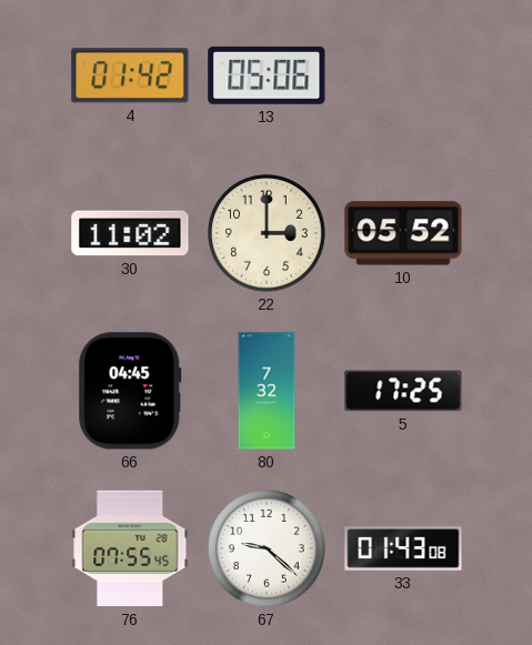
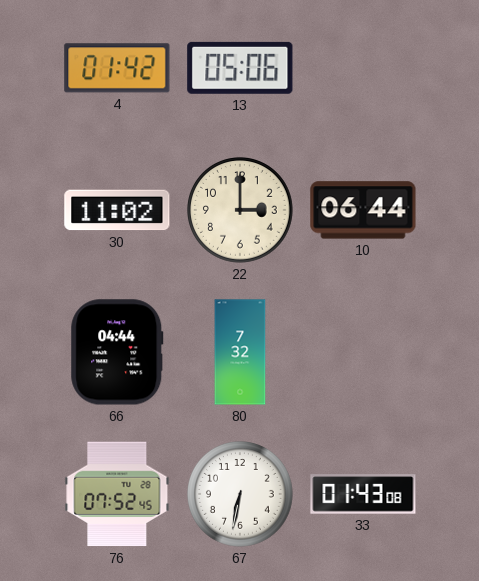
10: 05:52 -> 06:44
66: 04:45 -> 04:44
5: 17:25 -> none
76: 07:55 -> 07:52
67: 9:22 -> 6:32
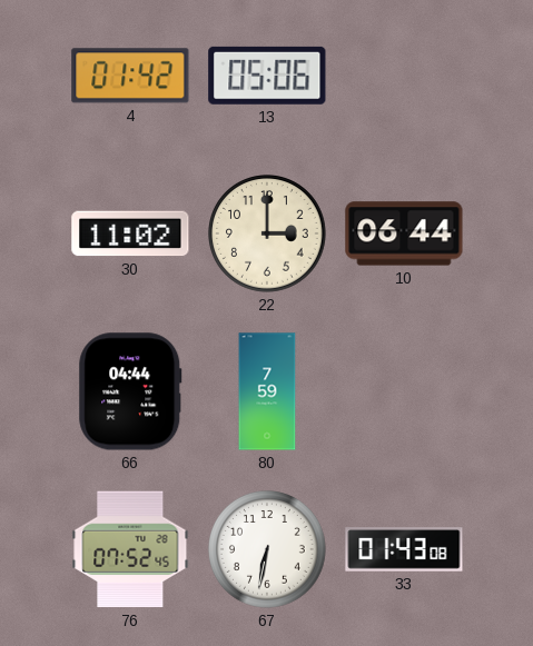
80: 7:32 -> 7:59
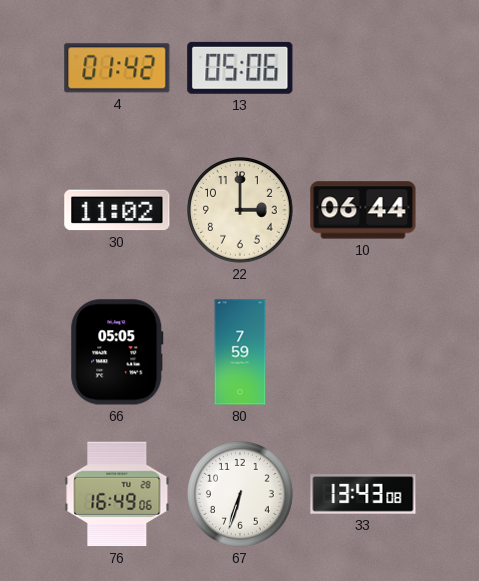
66: 04:44 -> 05:05
76: 07:52 -> 16:49
67: 6:32 -> 6:33
33: 01:43 -> 13:43
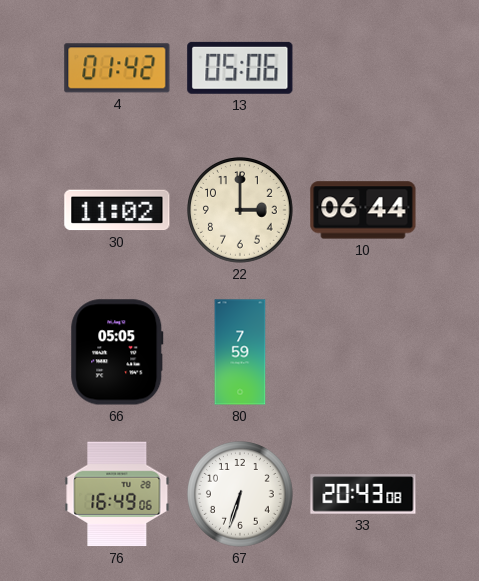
33: 13:43 -> 20:43
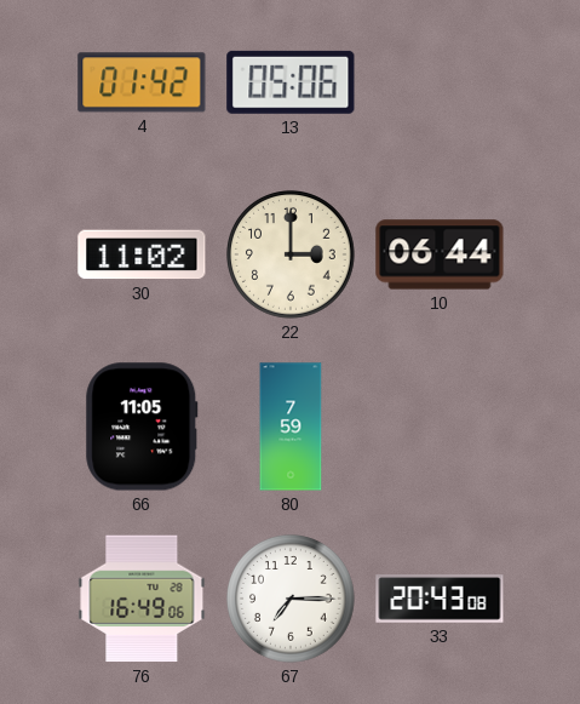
66: 05:05 -> 11:05
67: 6:33 -> 7:15
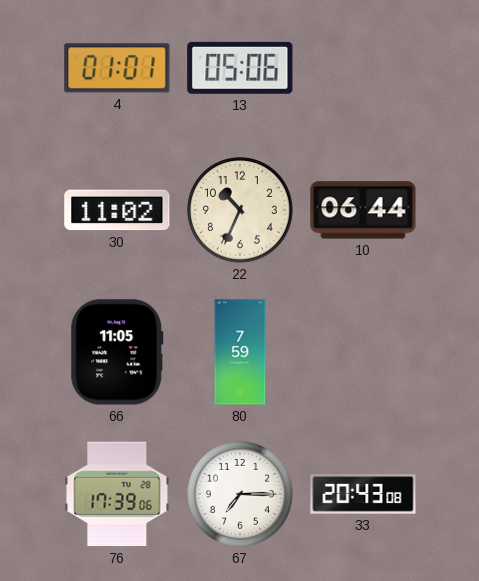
4: 01:42 -> 01:01
22: 3:00 -> 10:34
76: 16:49 -> 17:39
